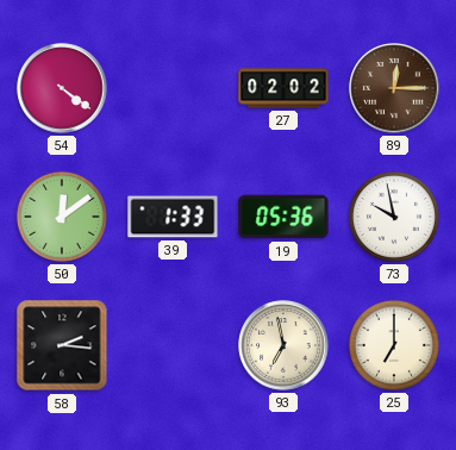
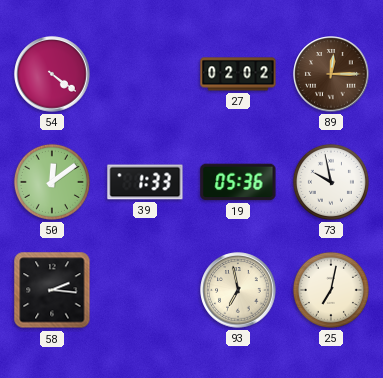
25: 7:00 -> 7:02
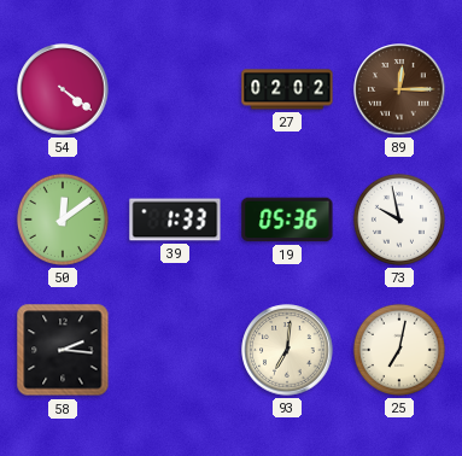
93: 6:58 -> 7:01
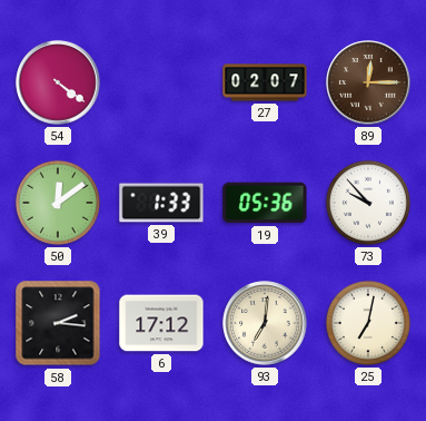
27: 02:02 -> 02:07
73: 9:58 -> 9:53
6: none -> 17:12
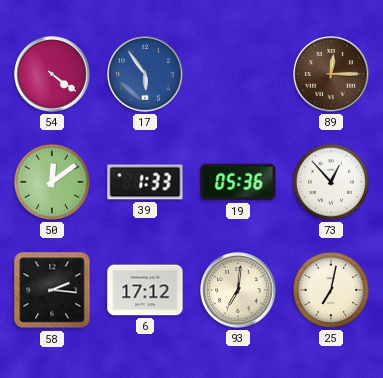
17: none -> 5:54
27: 02:07 -> none
73: 9:53 -> 12:53
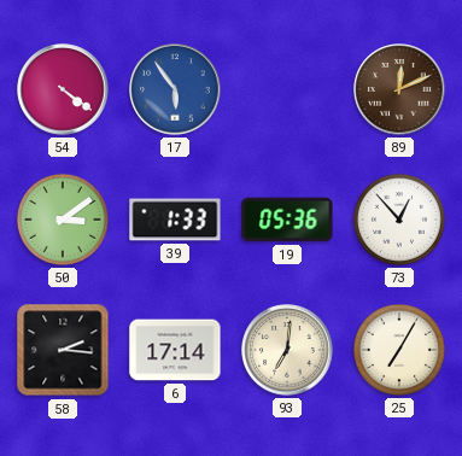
89: 12:15 -> 12:11
50: 12:09 -> 3:09
6: 17:12 -> 17:14
25: 7:02 -> 7:05
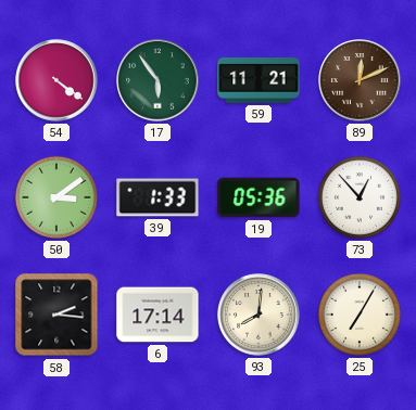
17 dial: blue -> green
59: none -> 11:21
93: 7:01 -> 8:01
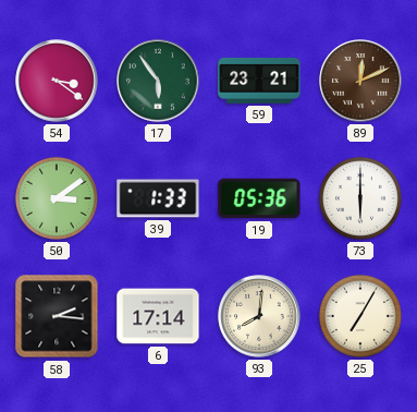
54: 4:21 -> 3:21
59: 11:21 -> 23:21
73: 12:53 -> 6:00
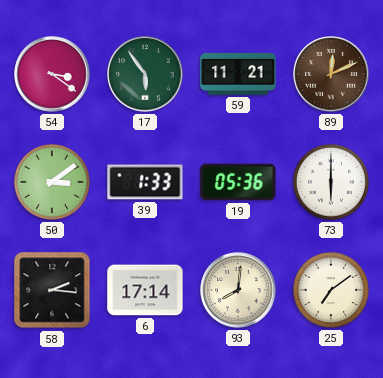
59: 23:21 -> 11:21
25: 7:05 -> 7:09
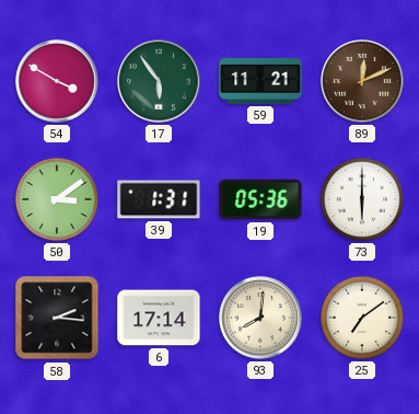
54: 3:21 -> 3:50
39: 1:33 -> 1:31
